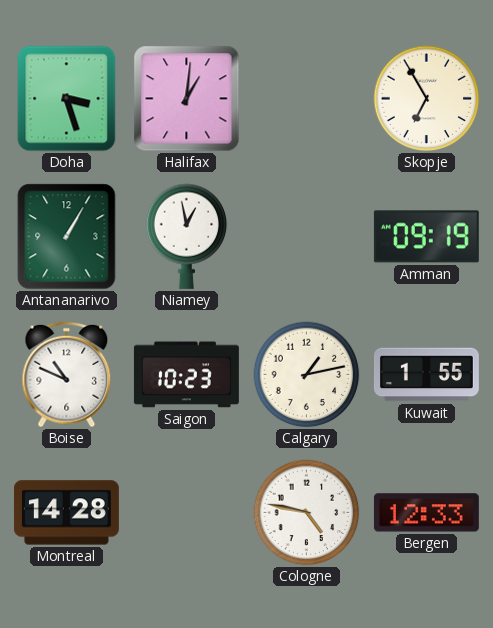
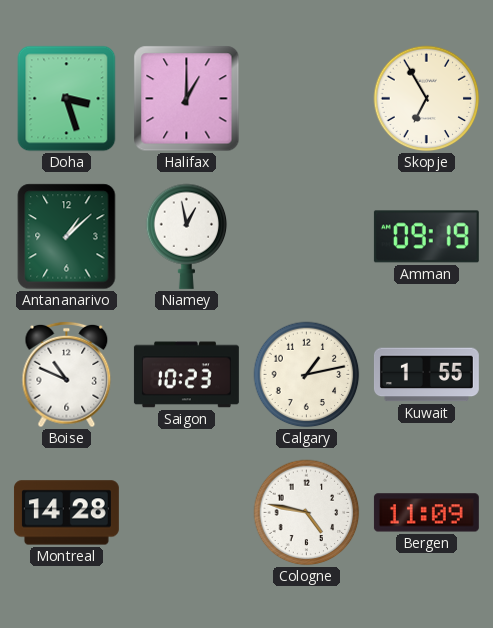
Halifax: 1:01 -> 1:00
Antananarivo: 1:05 -> 1:08
Bergen: 12:33 -> 11:09
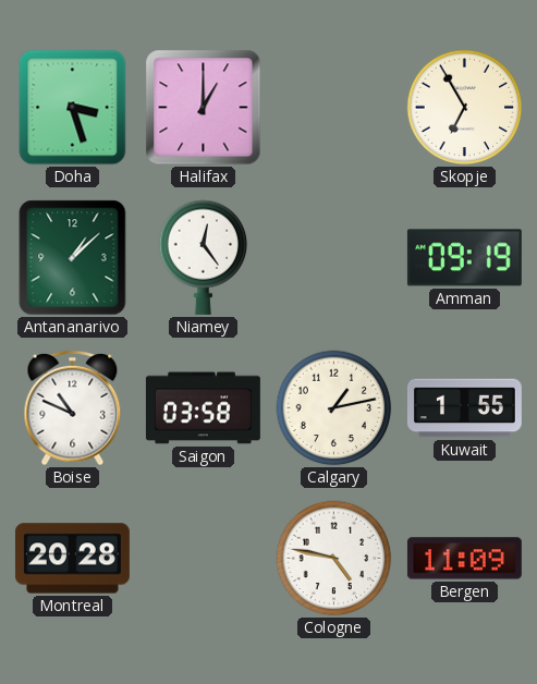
Niamey: 12:58 -> 12:24
Saigon: 10:23 -> 03:58
Montreal: 14:28 -> 20:28
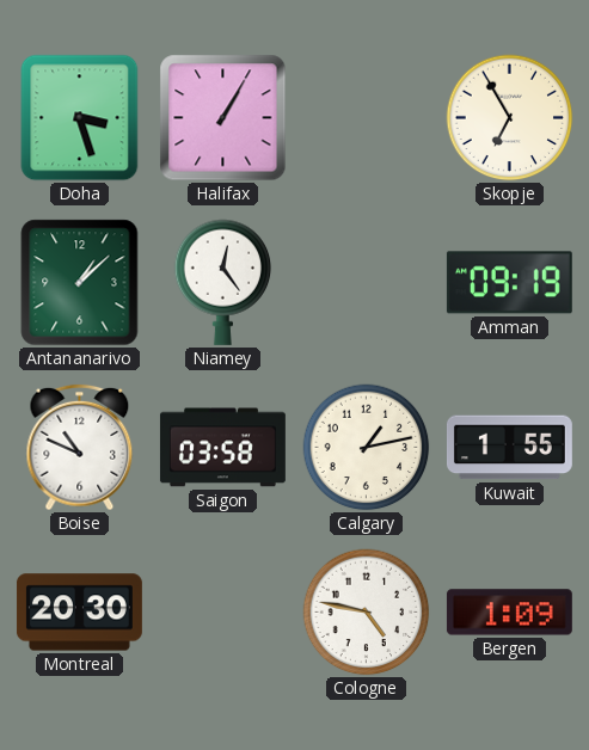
Halifax: 1:00 -> 1:05
Montreal: 20:28 -> 20:30
Bergen: 11:09 -> 1:09
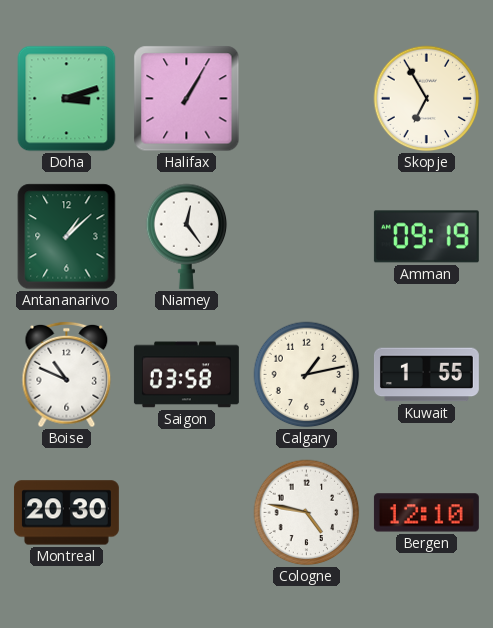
Doha: 3:27 -> 3:12
Bergen: 1:09 -> 12:10
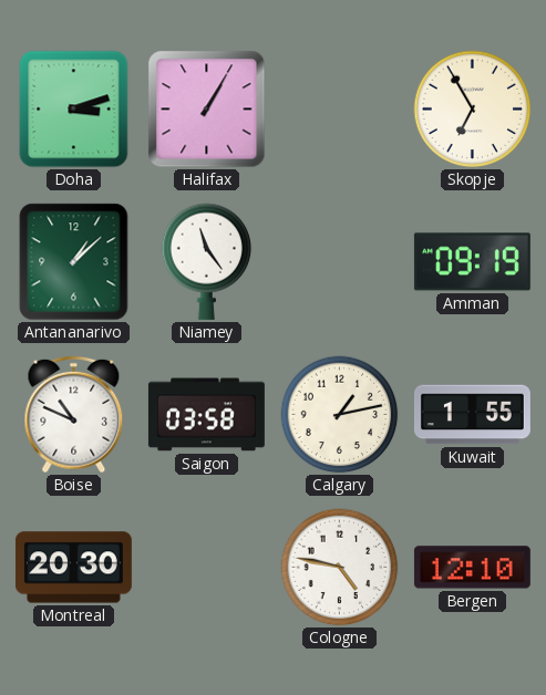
Niamey: 12:24 -> 11:24
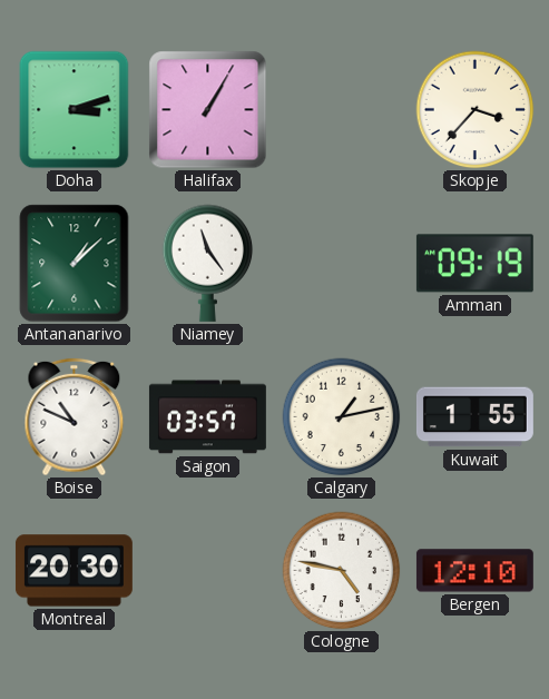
Skopje: 6:55 -> 3:37
Saigon: 03:58 -> 03:57
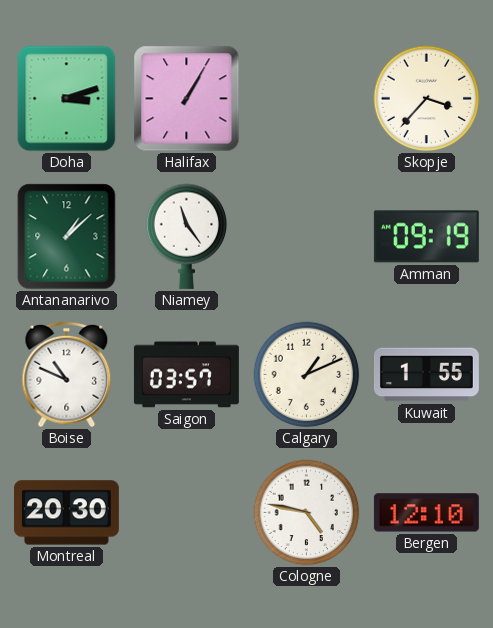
Calgary: 1:13 -> 1:11
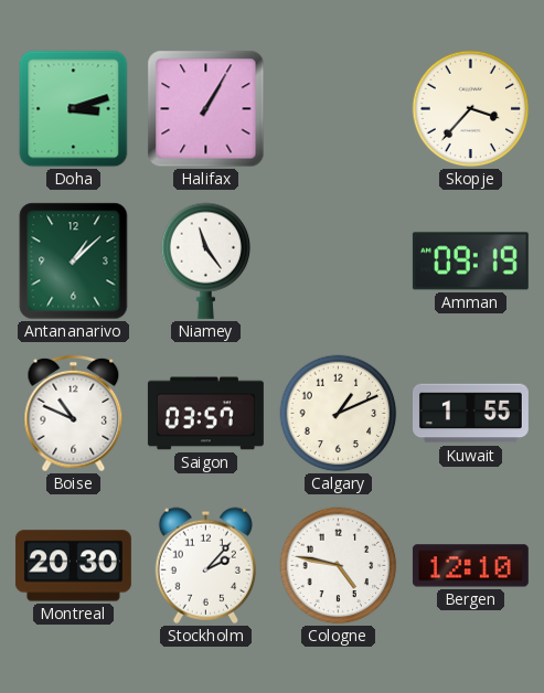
Stockholm: none -> 2:07
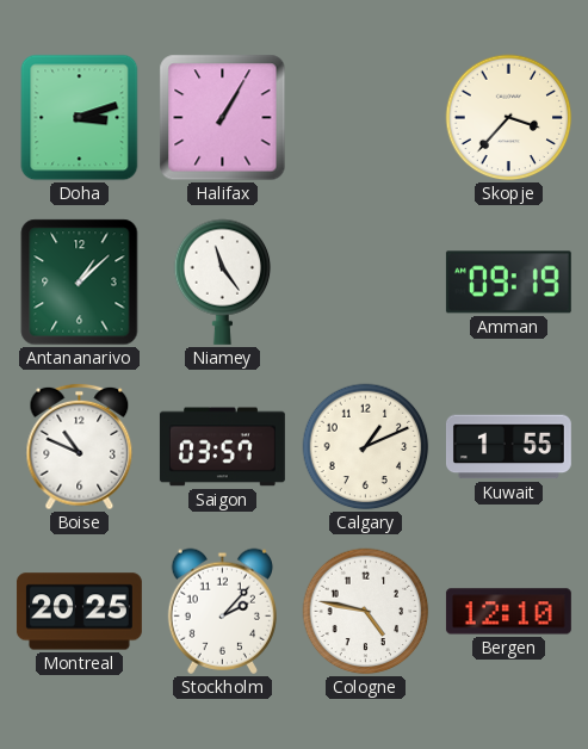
Montreal: 20:30 -> 20:25
